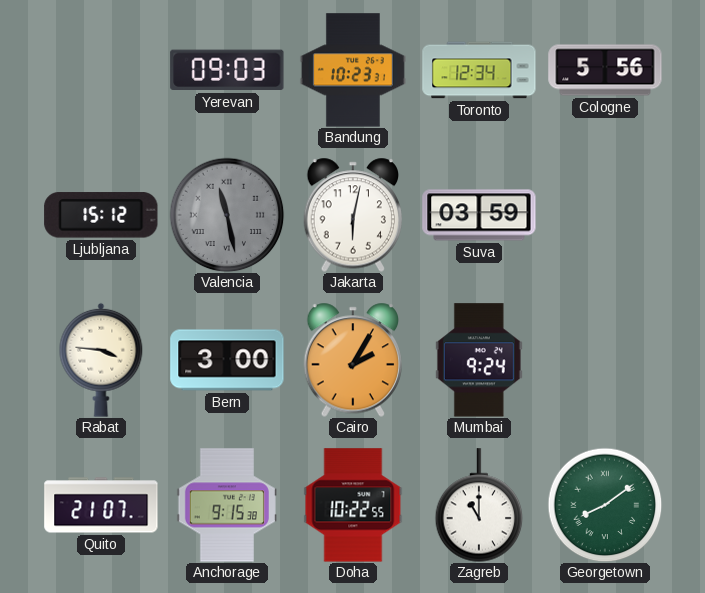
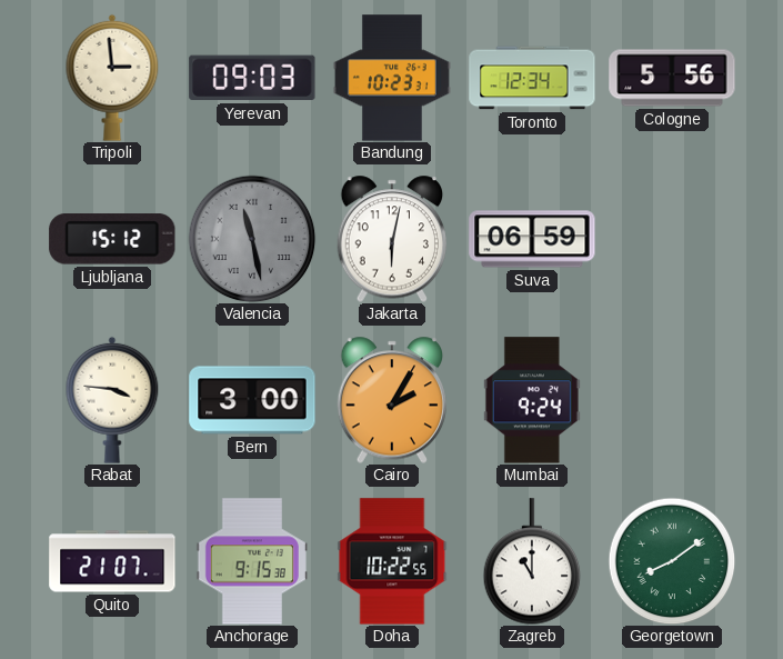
Tripoli: none -> 2:59
Suva: 03:59 -> 06:59
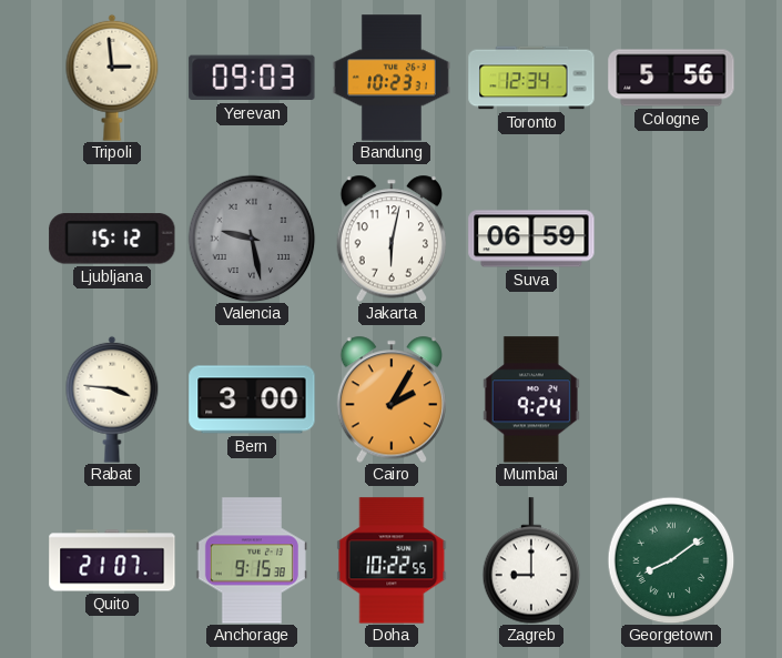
Valencia: 11:28 -> 9:28
Zagreb: 11:00 -> 9:00
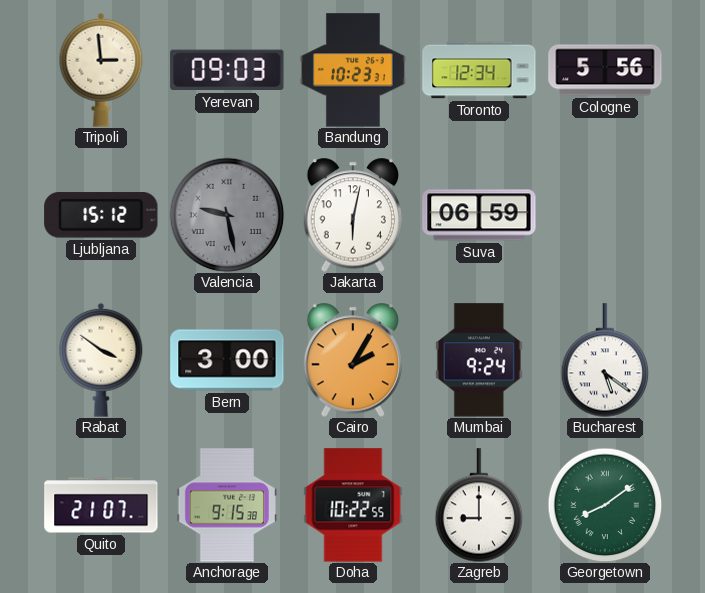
Rabat: 3:46 -> 3:51
Bucharest: none -> 5:21
